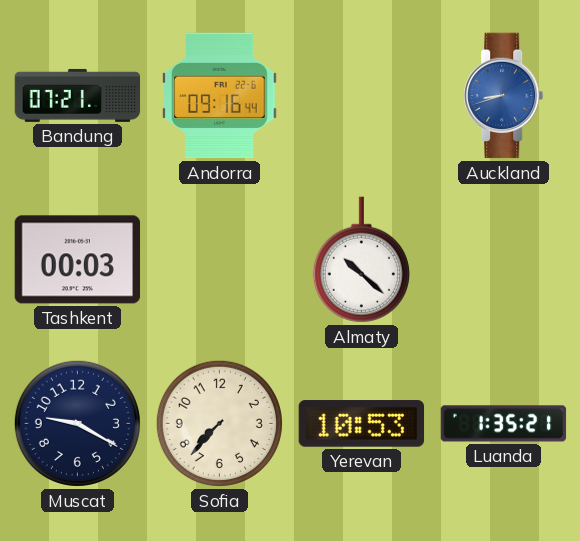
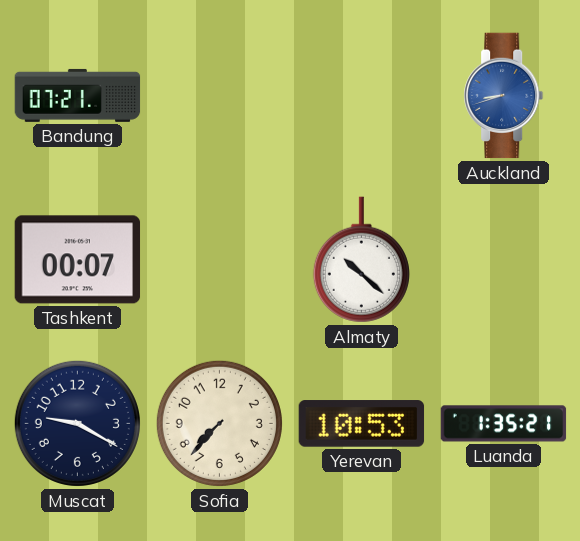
Andorra: 09:16 -> none
Tashkent: 00:03 -> 00:07
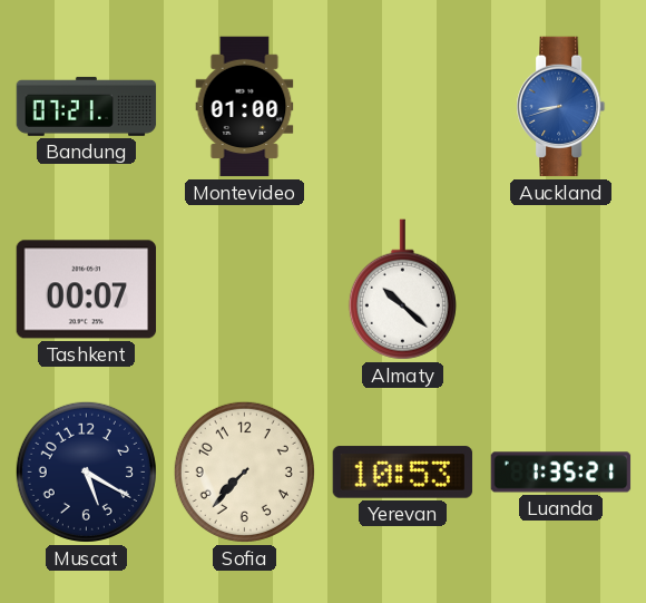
Montevideo: none -> 01:00
Muscat: 9:20 -> 5:20
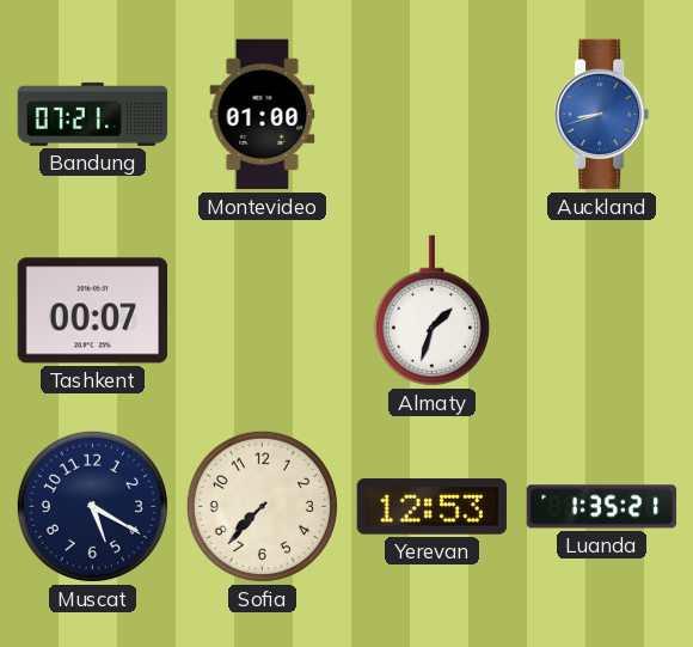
Almaty: 10:22 -> 1:33
Yerevan: 10:53 -> 12:53
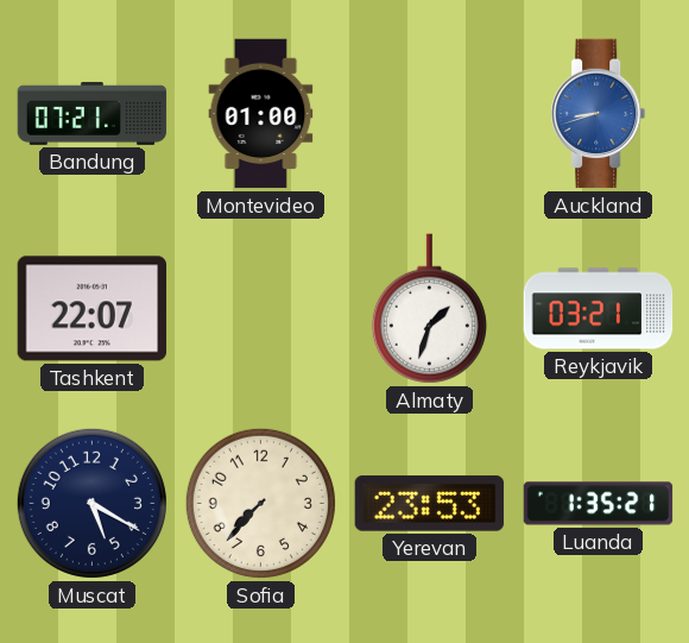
Tashkent: 00:07 -> 22:07
Reykjavik: none -> 03:21
Yerevan: 12:53 -> 23:53
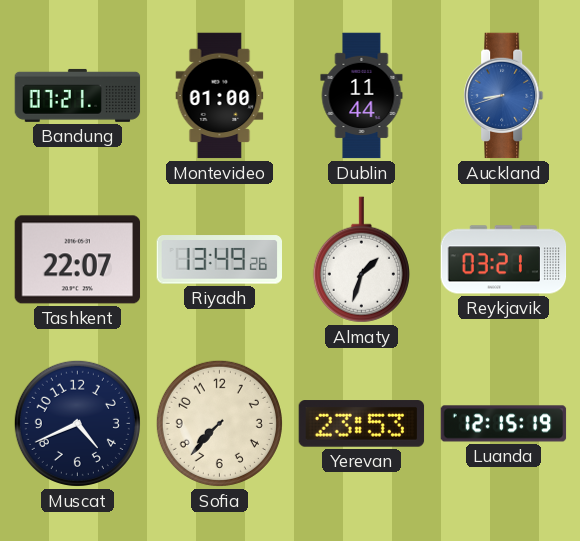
Dublin: none -> 11:44
Riyadh: none -> 13:49
Muscat: 5:20 -> 4:41
Luanda: 1:35 -> 12:15
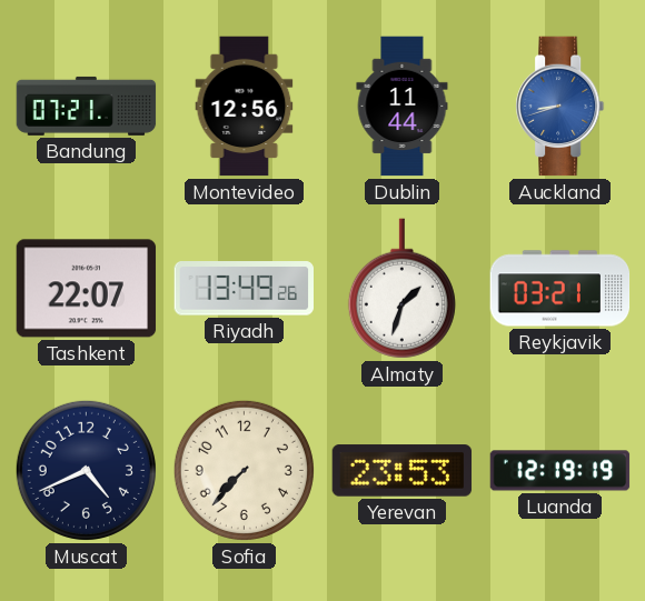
Montevideo: 01:00 -> 12:56
Luanda: 12:15 -> 12:19
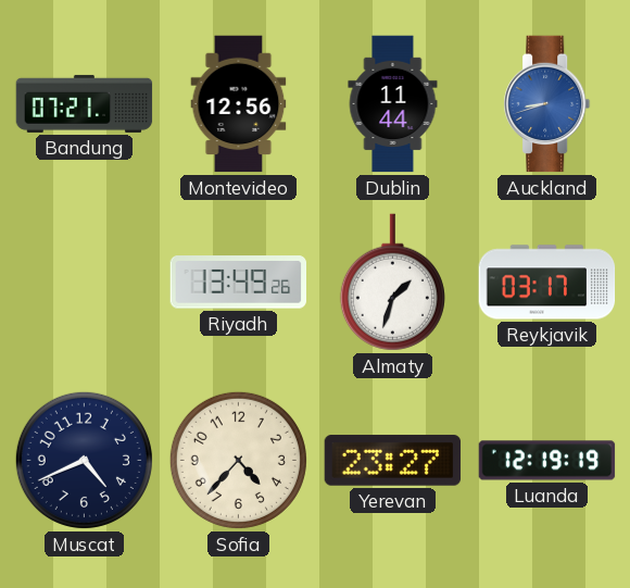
Tashkent: 22:07 -> none
Reykjavik: 03:21 -> 03:17
Sofia: 7:37 -> 4:37
Yerevan: 23:53 -> 23:27
